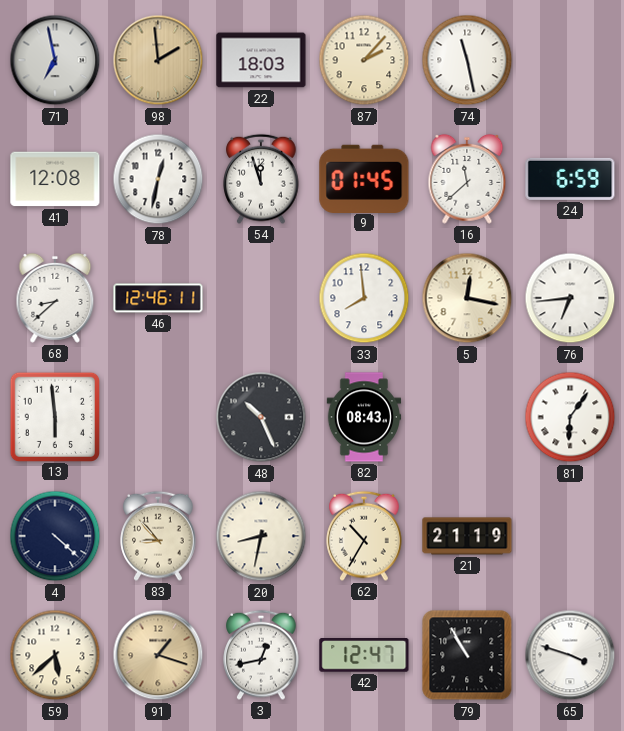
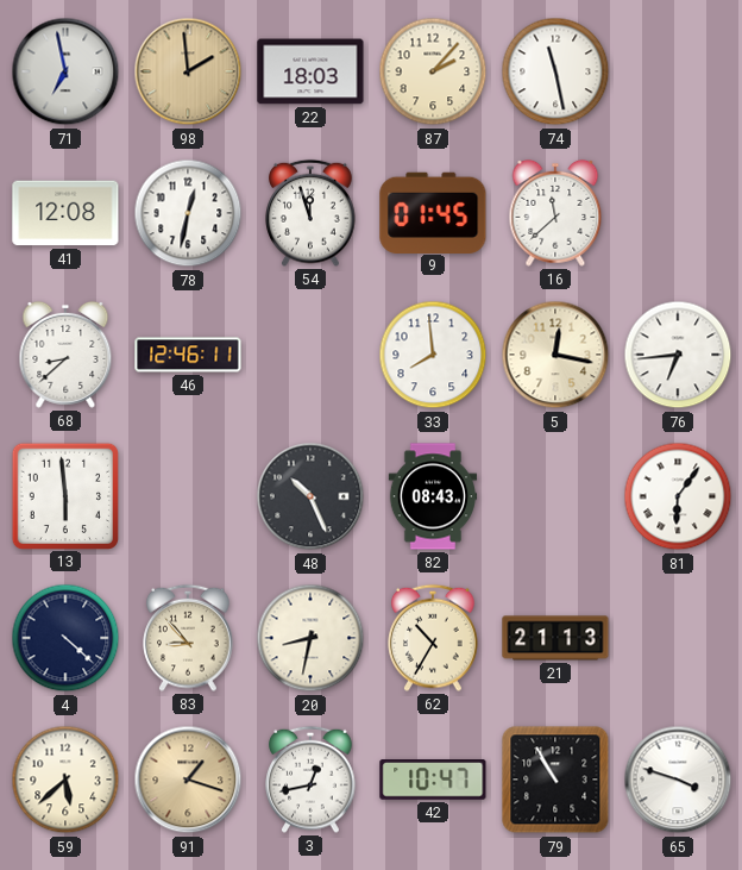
24: 6:59 -> none
21: 21:19 -> 21:13
42: 12:47 -> 10:47
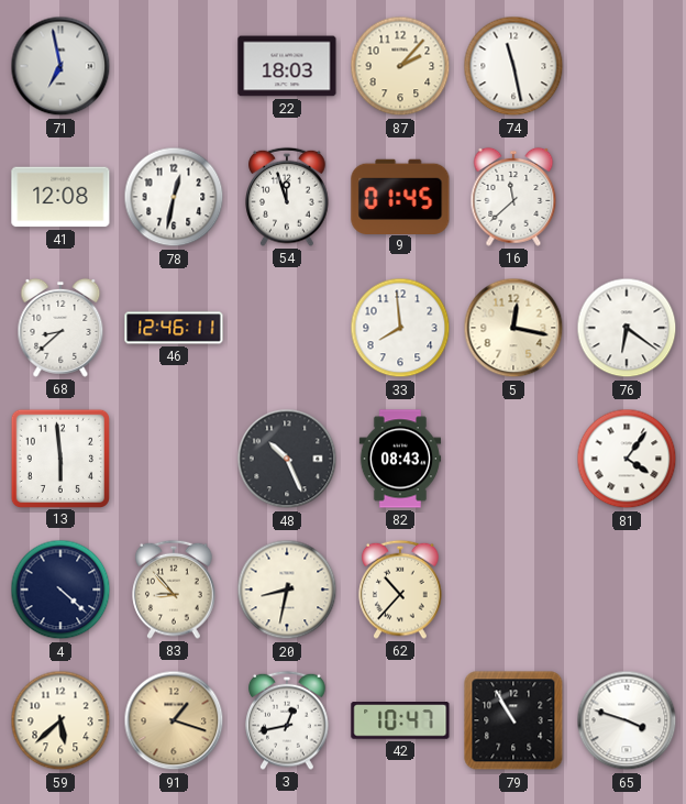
98: 1:59 -> none
76: 6:44 -> 6:21
81: 6:06 -> 4:06
62: 10:35 -> 10:37
21: 21:13 -> none
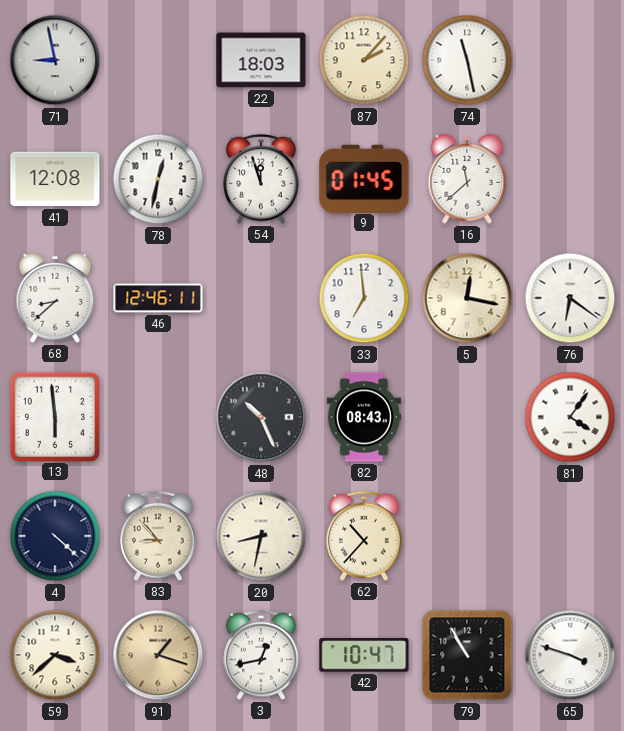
71: 6:58 -> 8:58
33: 7:59 -> 6:59
59: 5:38 -> 3:38
